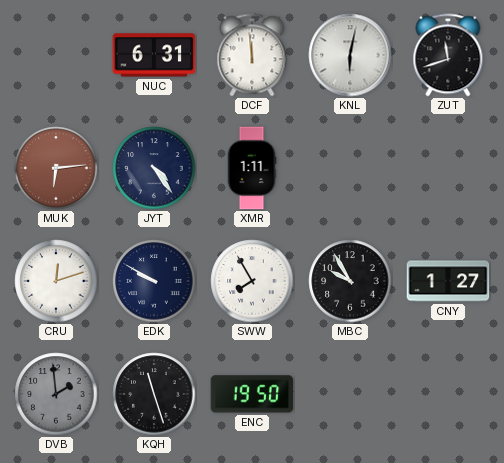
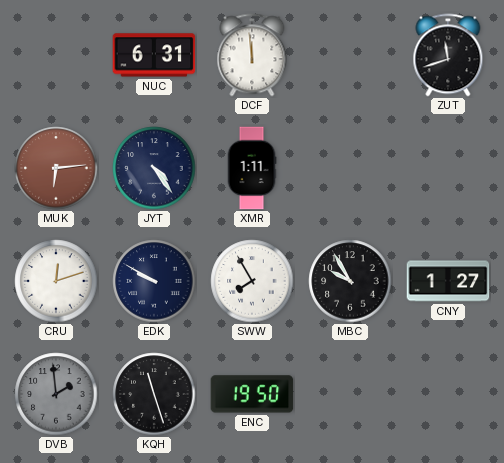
KNL: 6:02 -> none
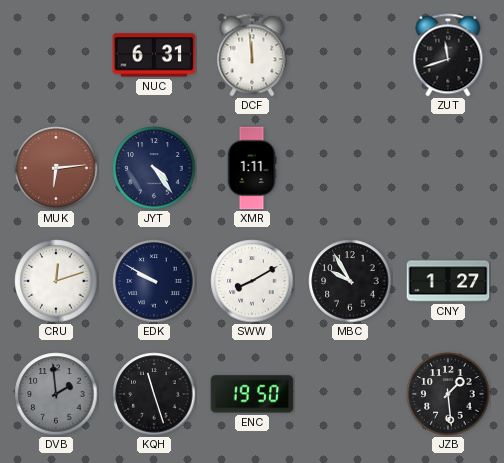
SWW: 7:55 -> 8:10
JZB: none -> 1:29
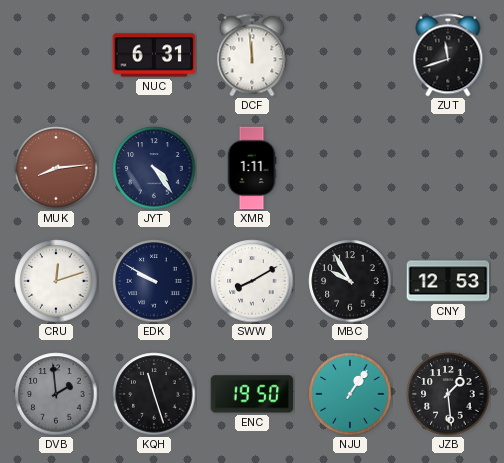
MUK: 6:14 -> 8:14
CNY: 1:27 -> 12:53
NJU: none -> 1:06
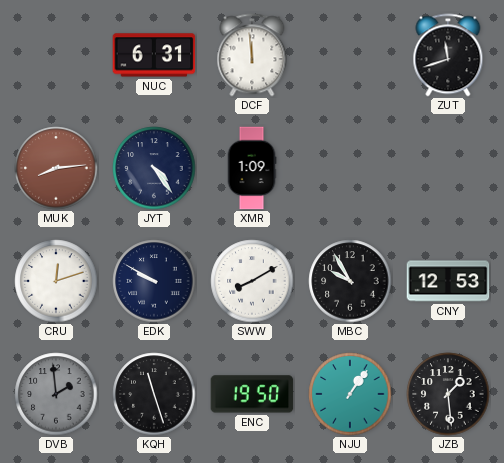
XMR: 1:11 -> 1:09
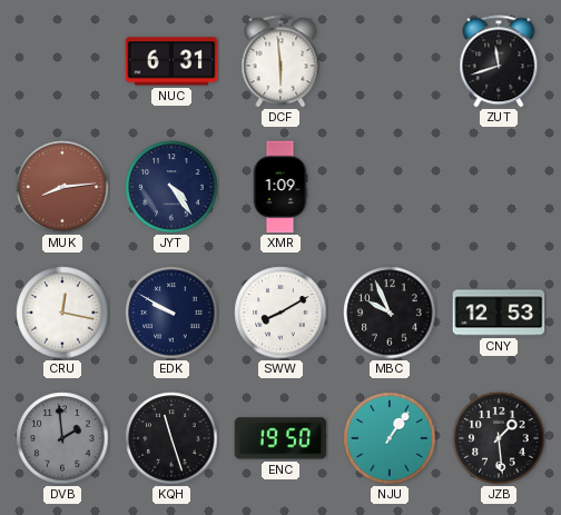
DCF: 11:59 -> 5:59
CRU: 12:12 -> 12:17
MBC: 9:55 -> 9:56
